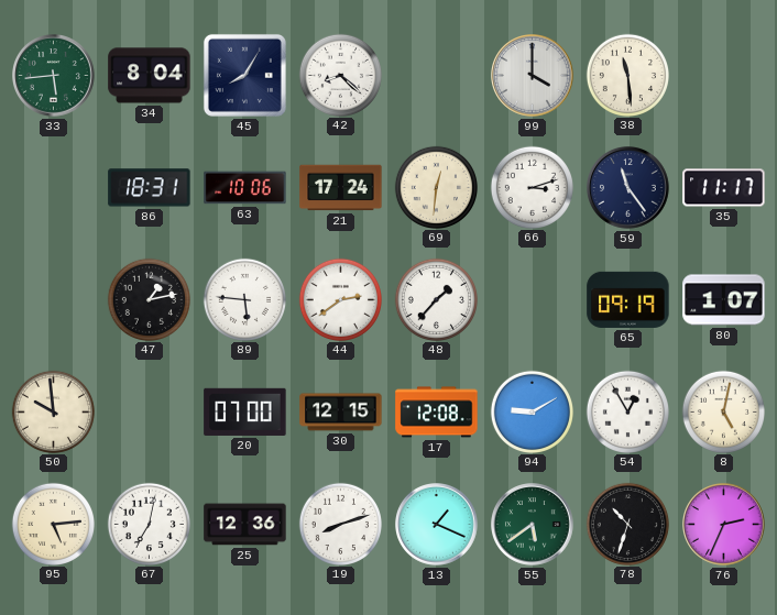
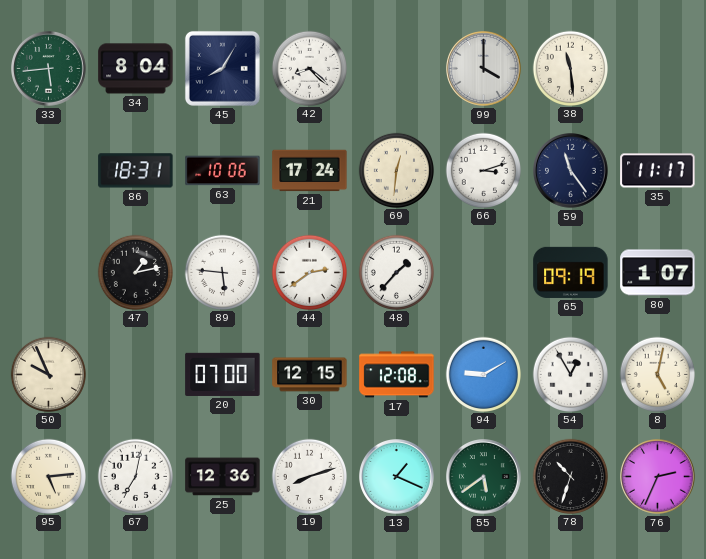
50: 9:59 -> 9:56
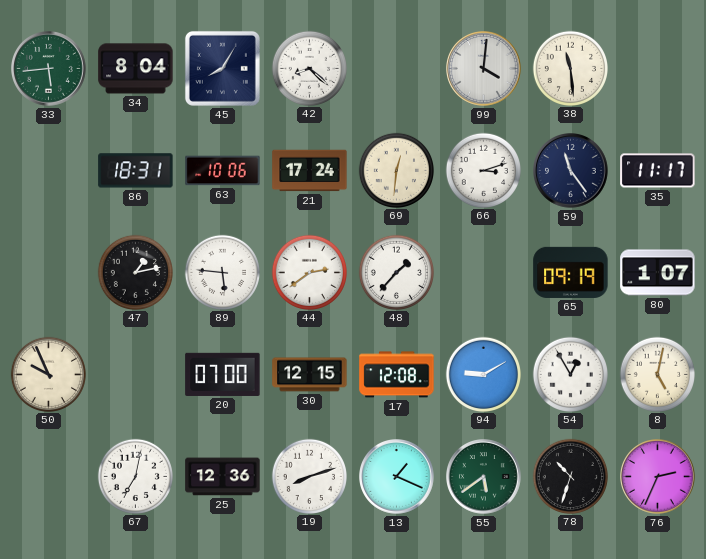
99: 4:00 -> 4:01
95: 5:14 -> none
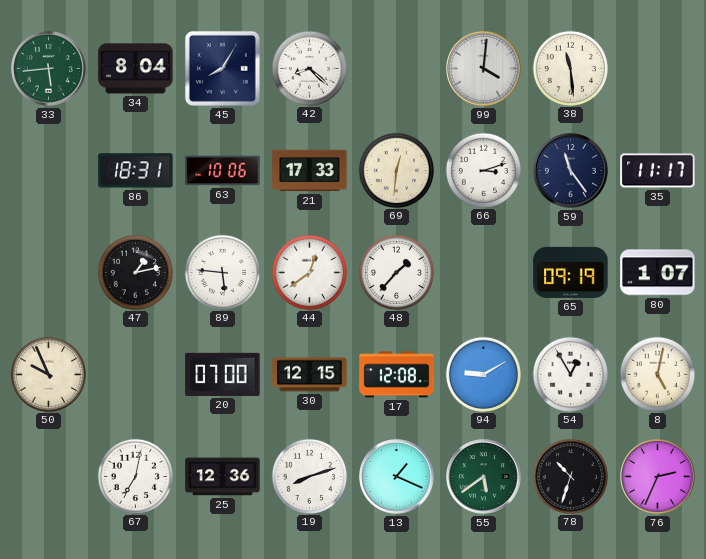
21: 17:24 -> 17:33
44: 2:39 -> 12:39
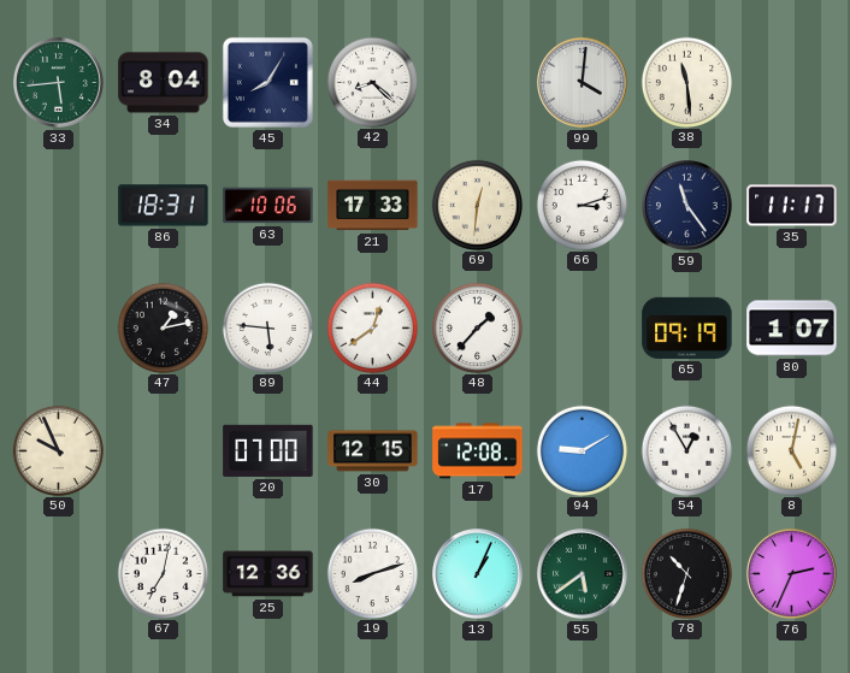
13: 1:19 -> 1:04
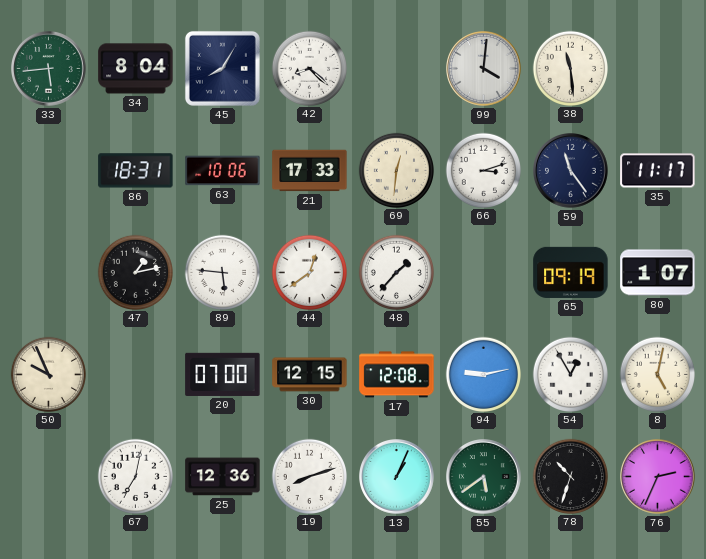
94: 9:10 -> 9:13
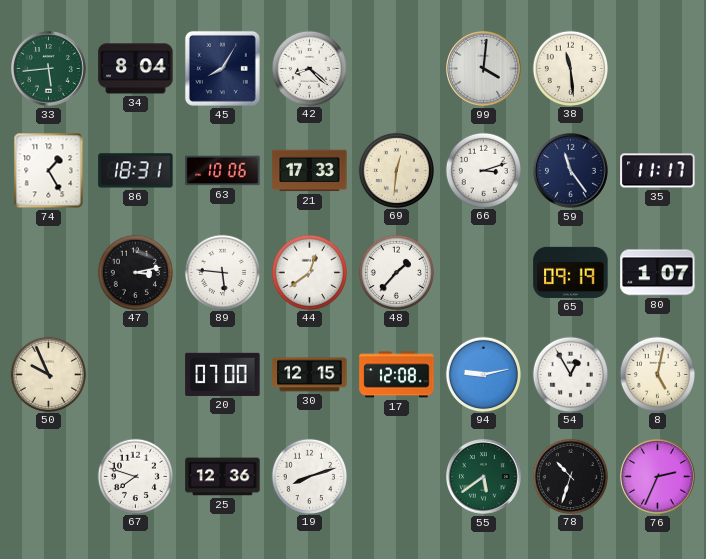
74: none -> 1:25
47: 1:13 -> 3:13
67: 7:02 -> 7:48
13: 1:04 -> none
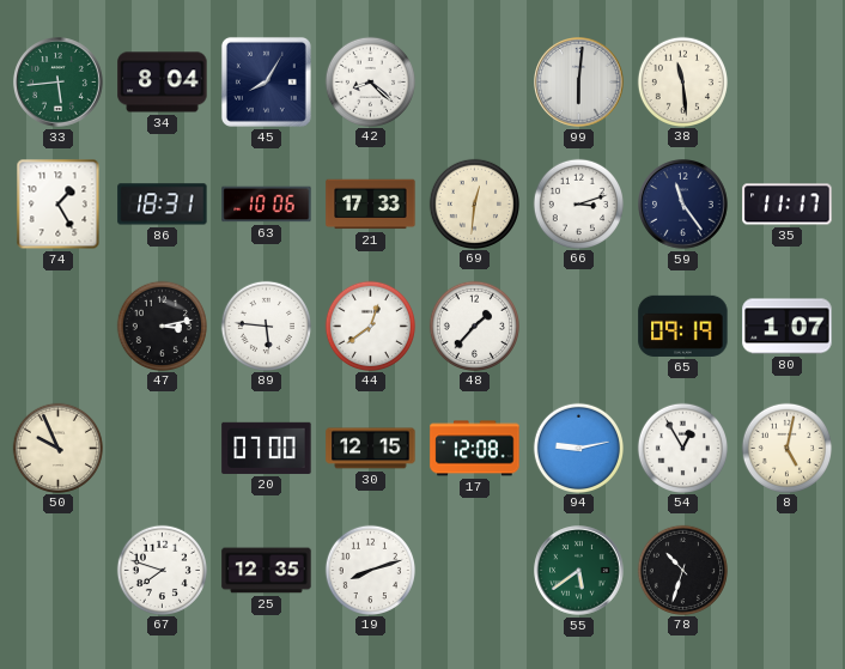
99: 4:01 -> 6:01
25: 12:36 -> 12:35
76: 2:34 -> none
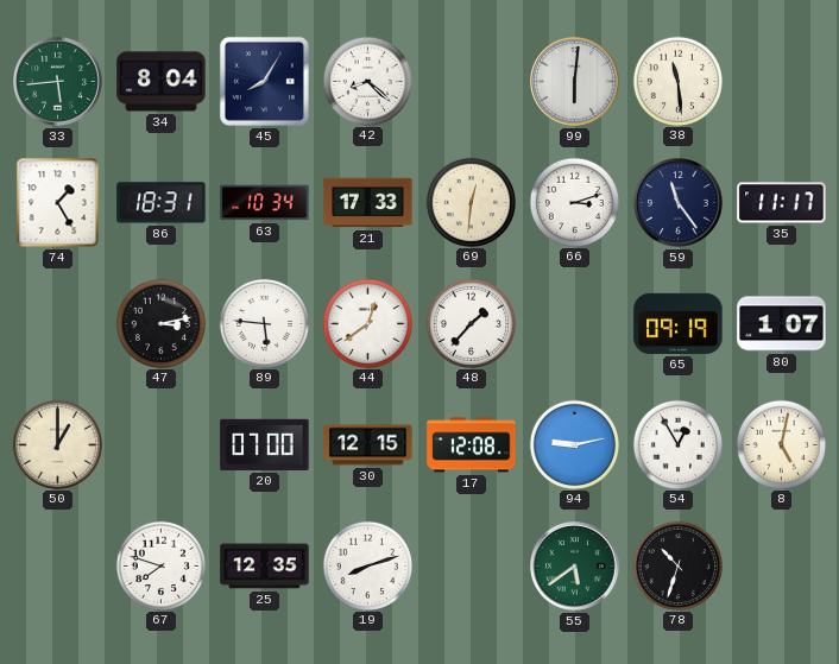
63: 10:06 -> 10:34
50: 9:56 -> 1:00
